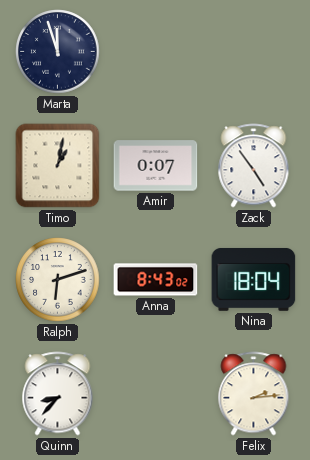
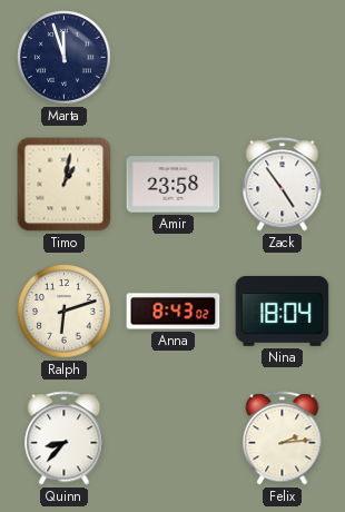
Amir: 0:07 -> 23:58
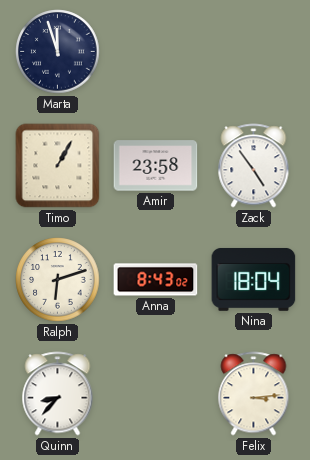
Timo: 1:02 -> 1:05
Felix: 2:14 -> 3:14
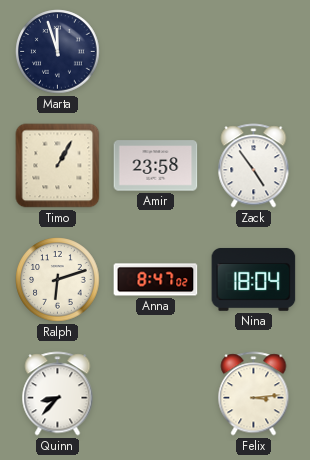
Anna: 8:43 -> 8:47
